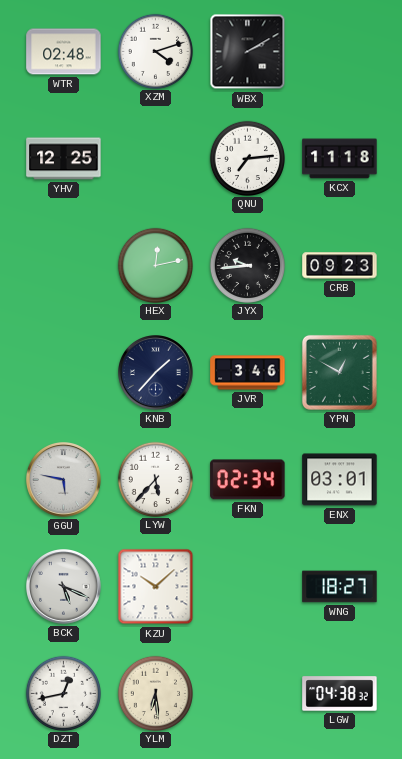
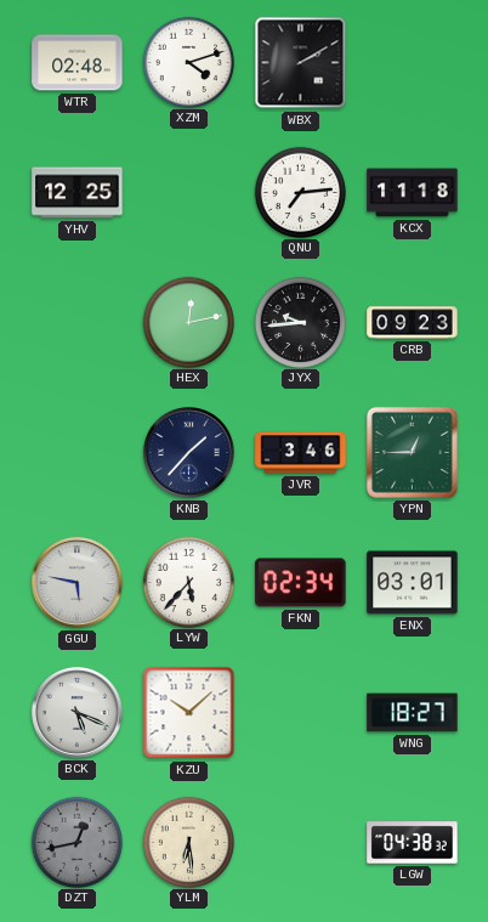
YPN: 12:50 -> 12:45
DZT dial: white -> grey
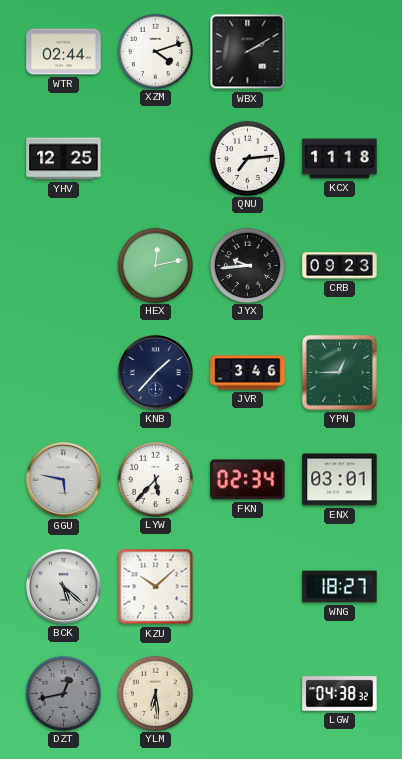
WTR: 02:48 -> 02:44
BCK: 5:19 -> 5:22
